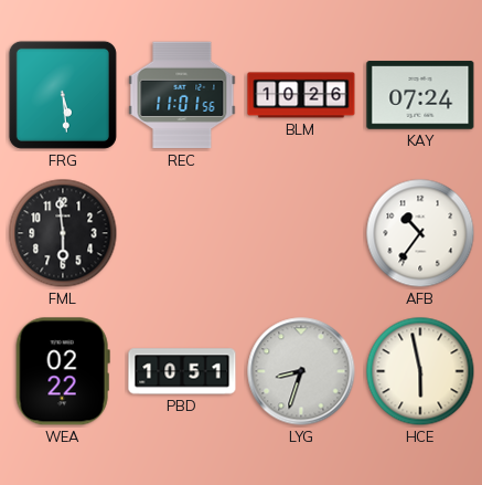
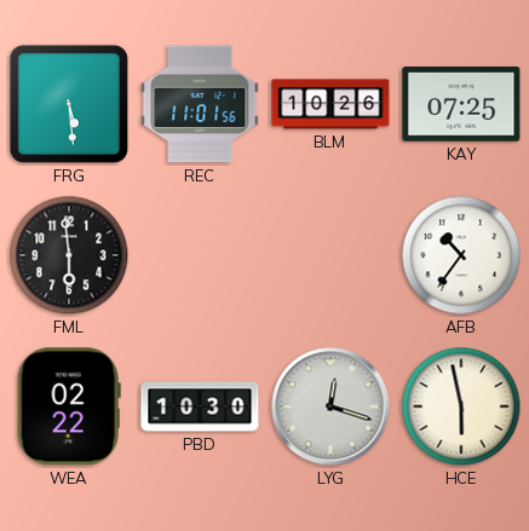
KAY: 07:24 -> 07:25
PBD: 10:51 -> 10:30
LYG: 8:33 -> 12:18
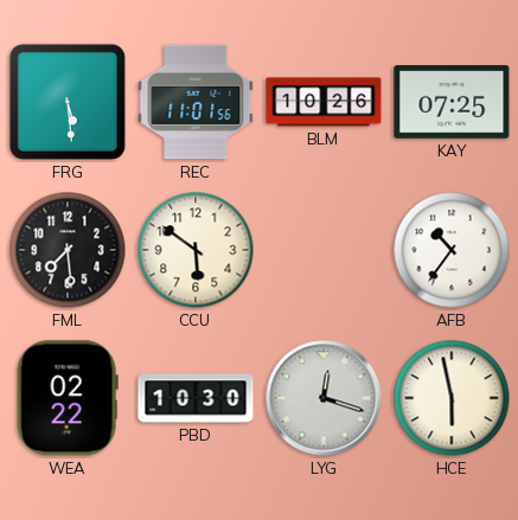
FML: 5:59 -> 7:29
CCU: none -> 5:51
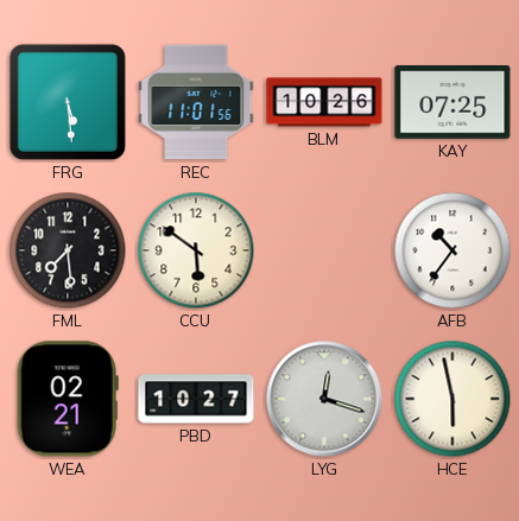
WEA: 02:22 -> 02:21
PBD: 10:30 -> 10:27
